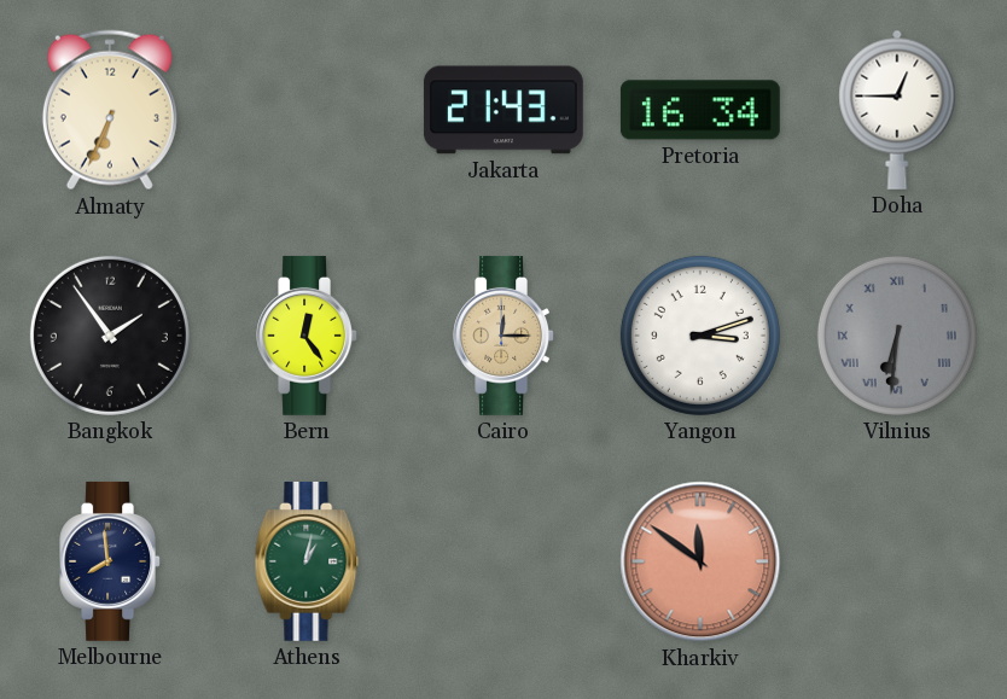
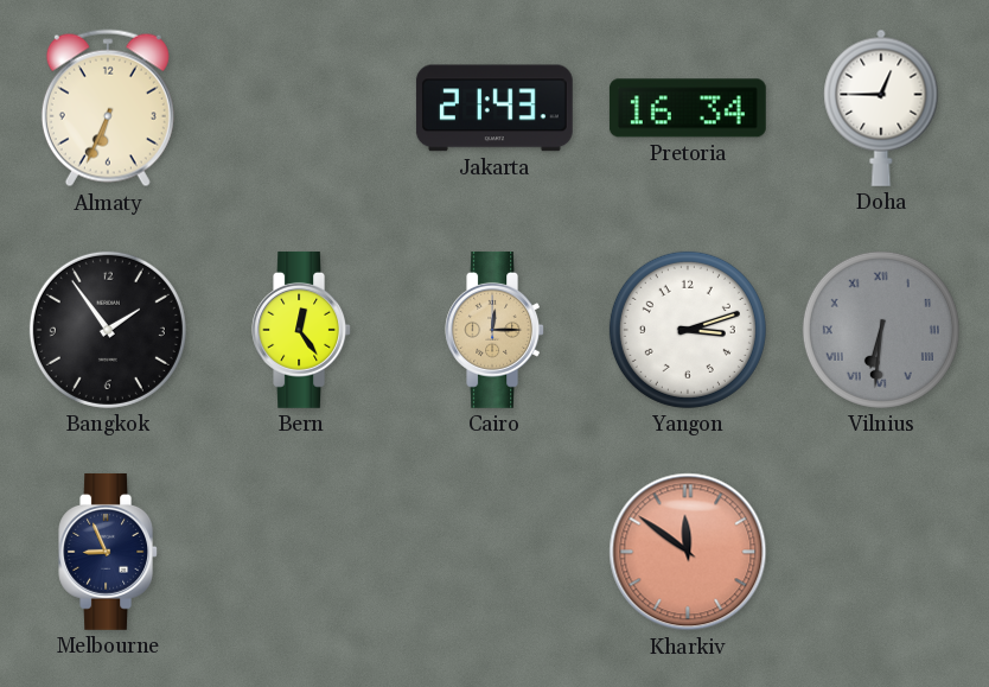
Melbourne: 7:59 -> 8:56
Athens: 1:02 -> none
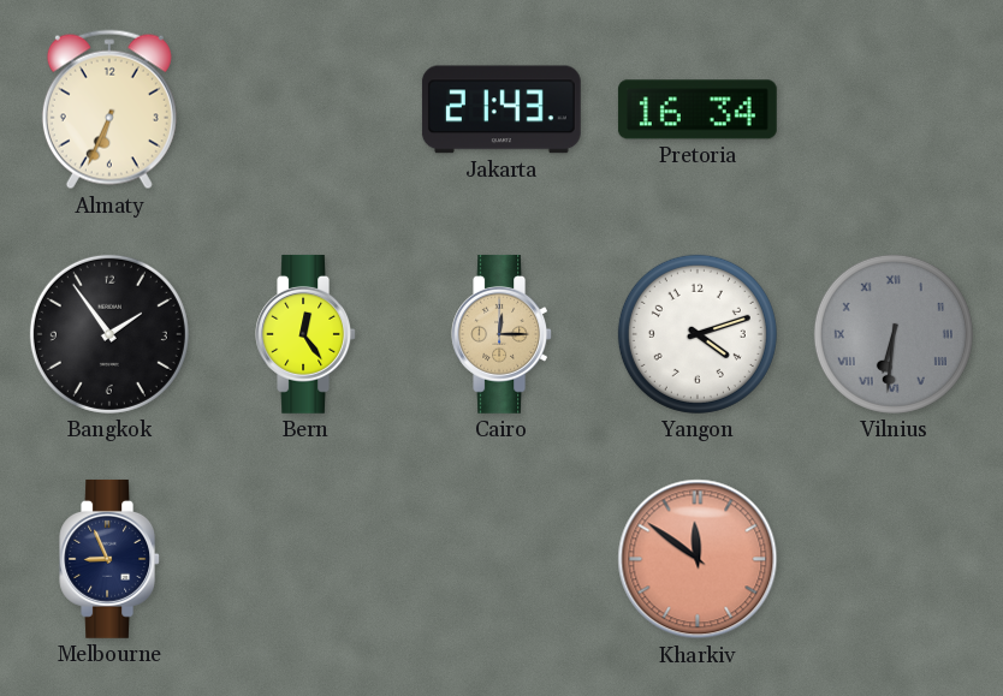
Doha: 12:45 -> none
Yangon: 3:12 -> 4:12
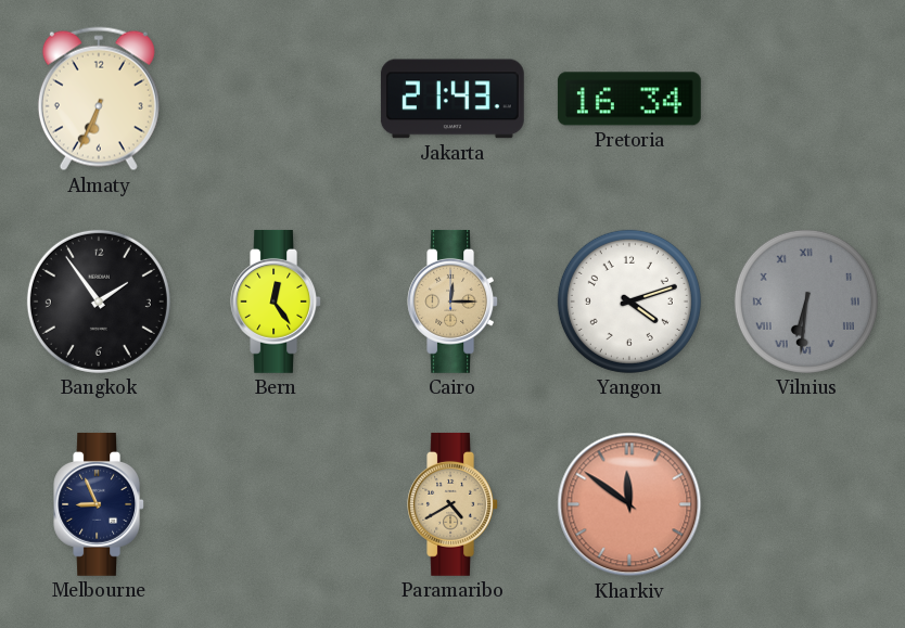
Paramaribo: none -> 4:40
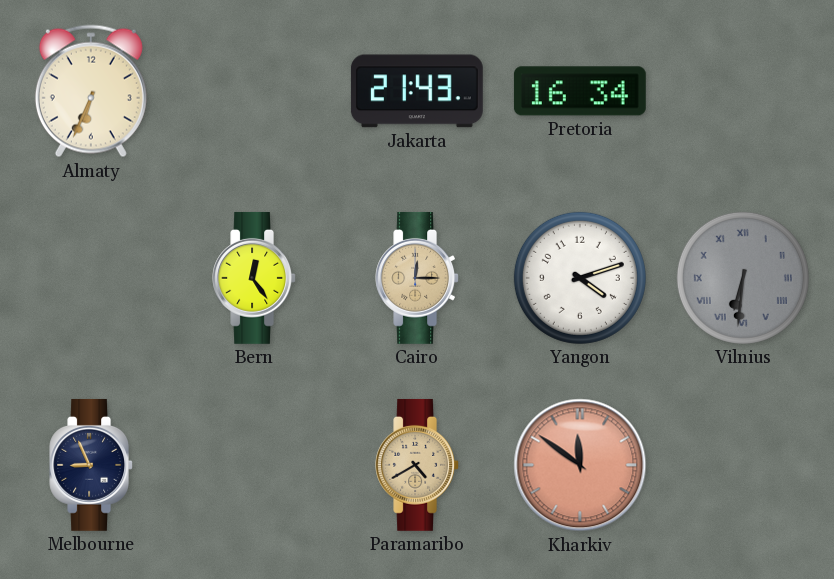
Bangkok: 1:54 -> none
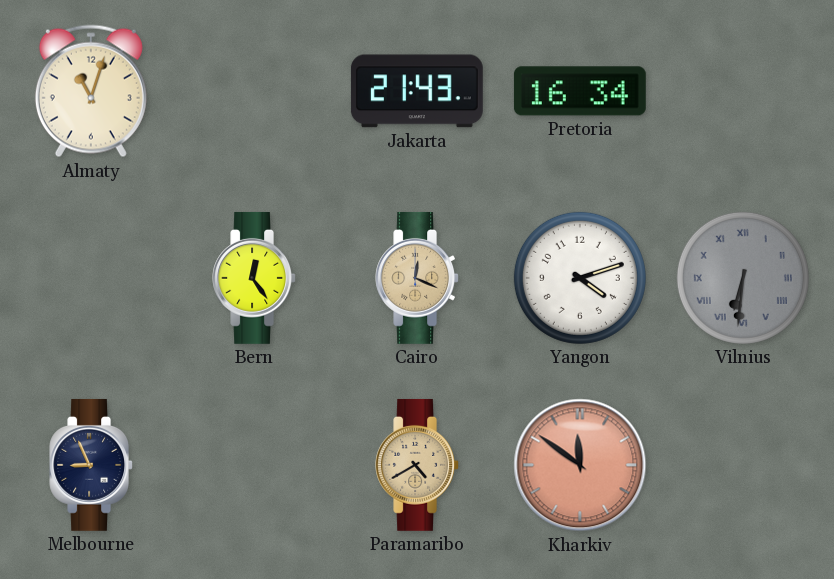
Almaty: 6:34 -> 11:03
Cairo: 12:15 -> 12:19
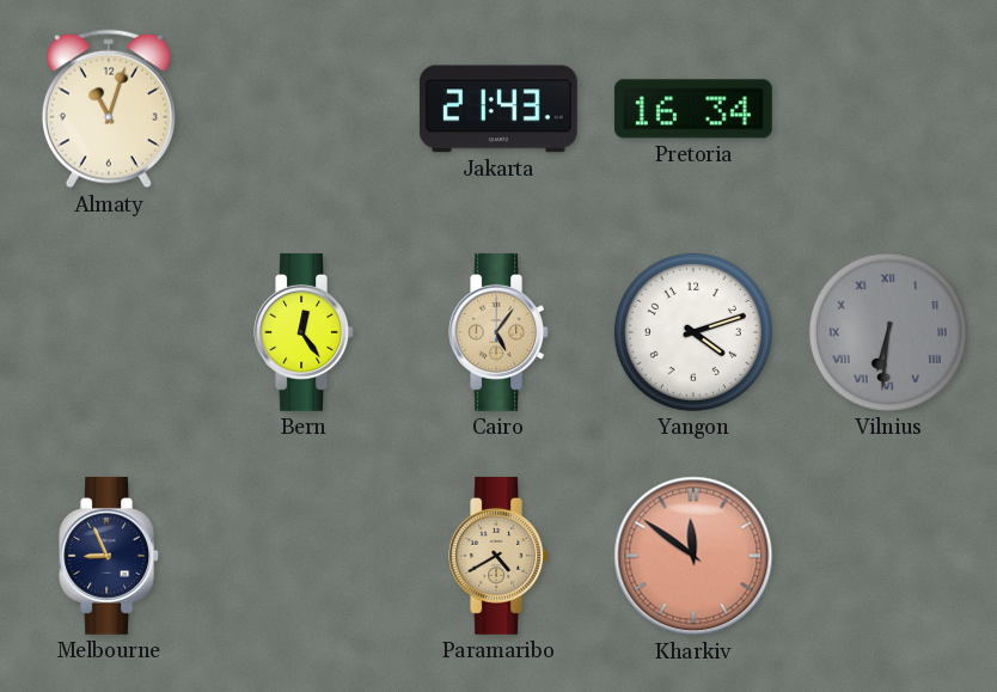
Cairo: 12:19 -> 5:06
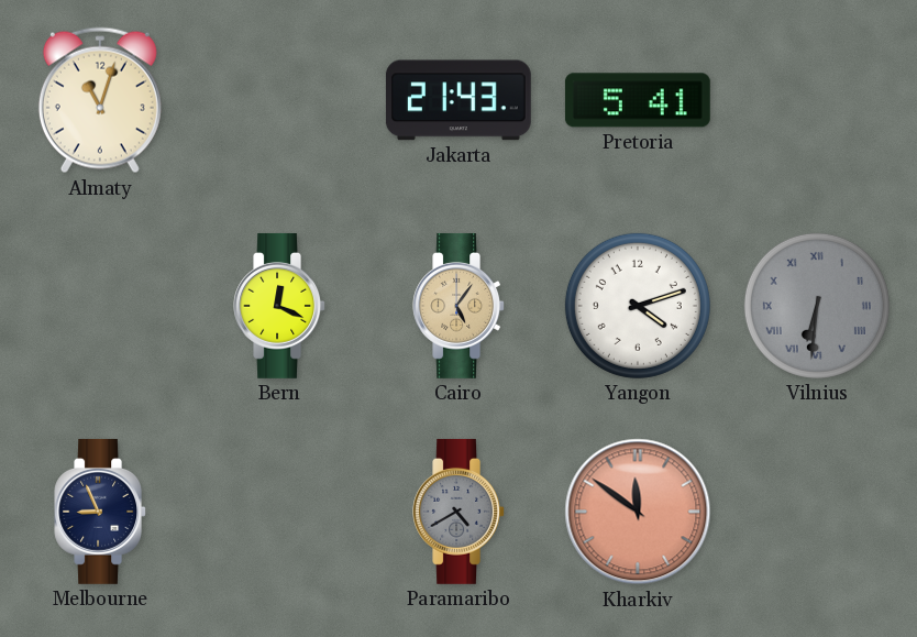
Pretoria: 16:34 -> 5:41
Bern: 12:24 -> 12:19
Paramaribo dial: champagne -> grey
